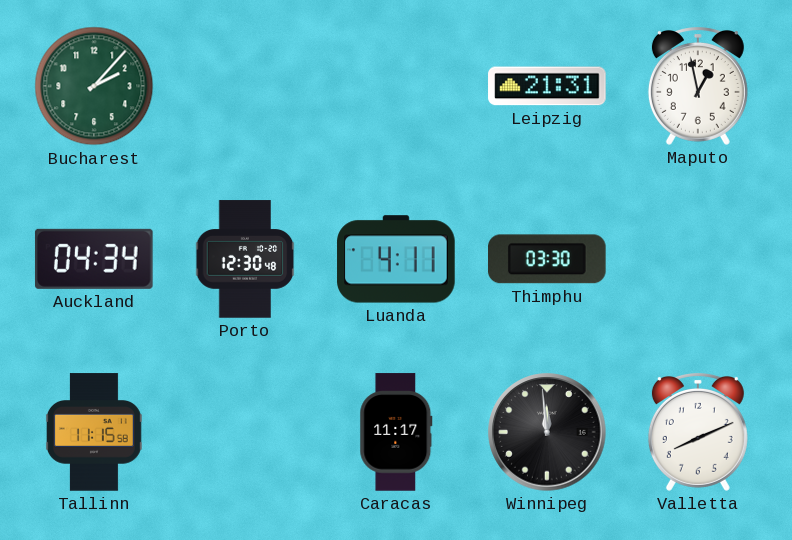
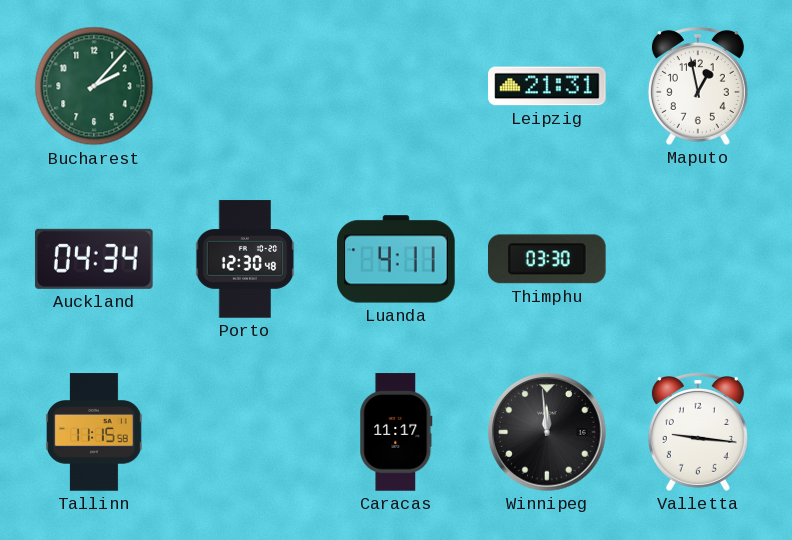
Valletta: 8:11 -> 9:16
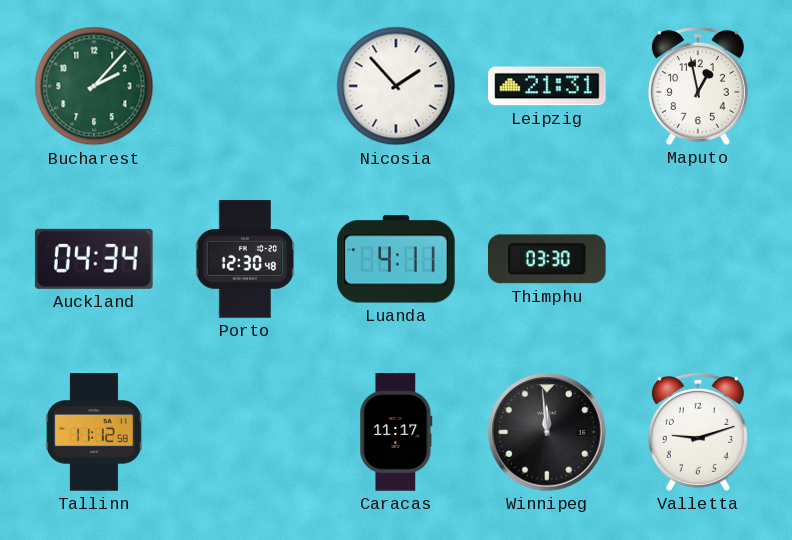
Nicosia: none -> 1:53
Tallinn: 11:15 -> 11:12
Valletta: 9:16 -> 9:12
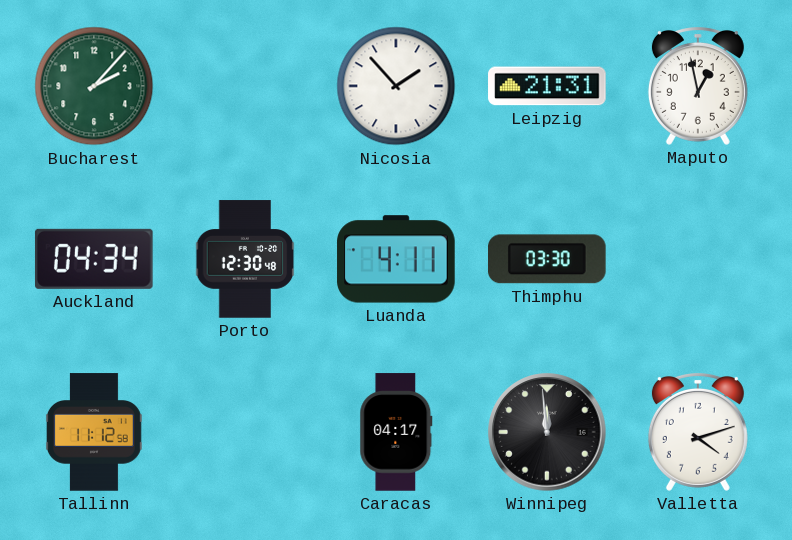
Caracas: 11:17 -> 04:17
Valletta: 9:12 -> 4:12
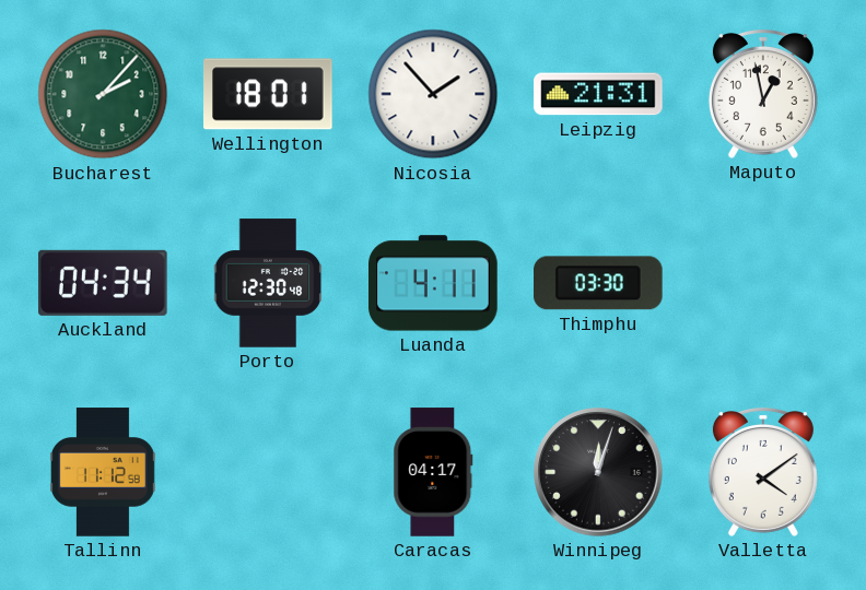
Wellington: none -> 18:01
Winnipeg: 11:59 -> 12:03
Valletta: 4:12 -> 4:09
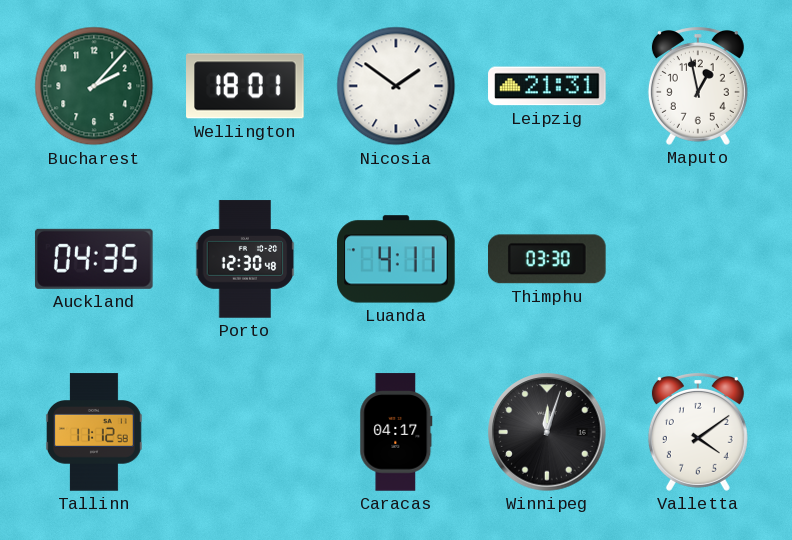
Nicosia: 1:53 -> 1:51
Auckland: 04:34 -> 04:35
